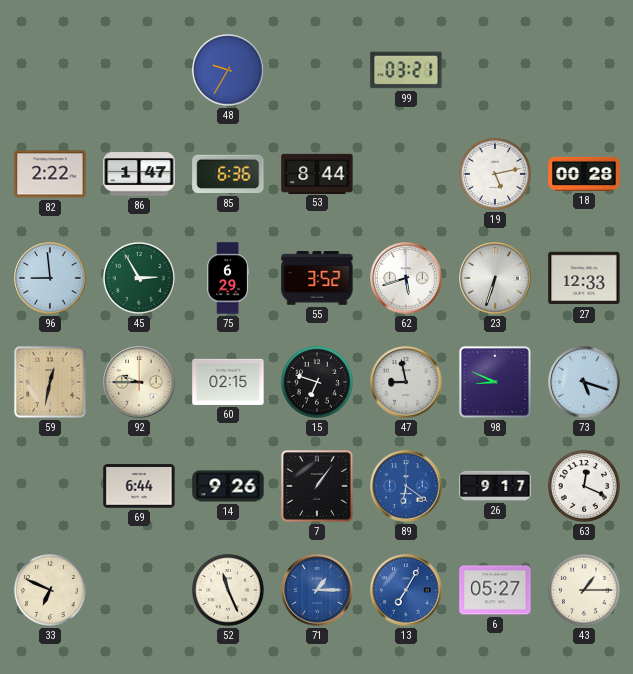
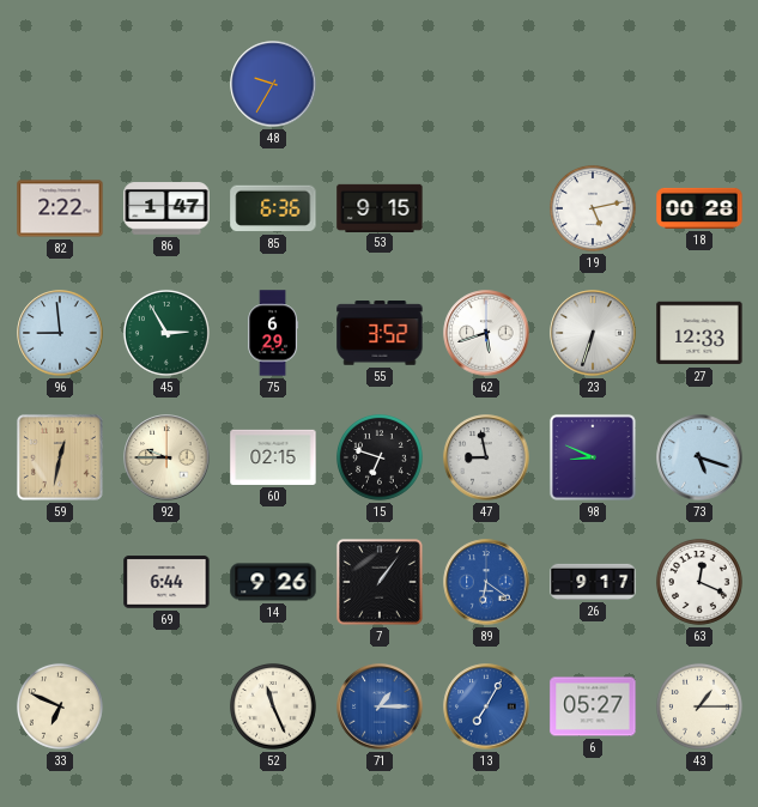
99: 03:21 -> none
53: 8:44 -> 9:15
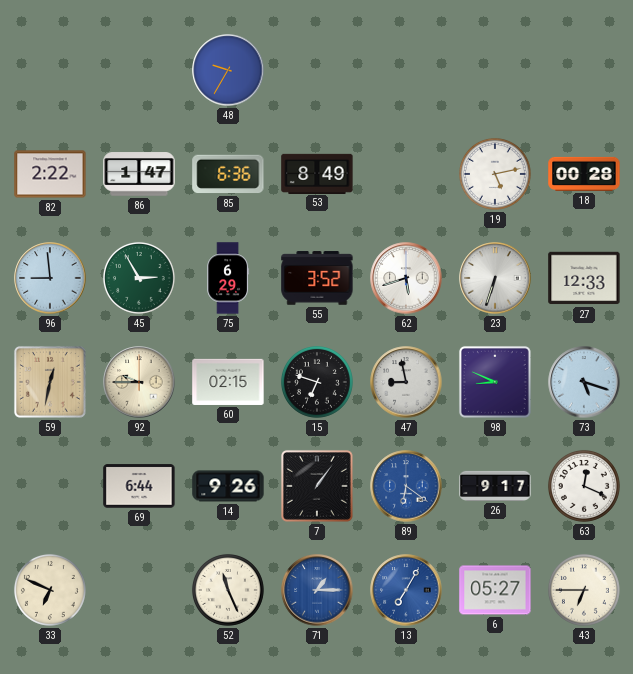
53: 9:15 -> 8:49
43: 1:15 -> 6:45
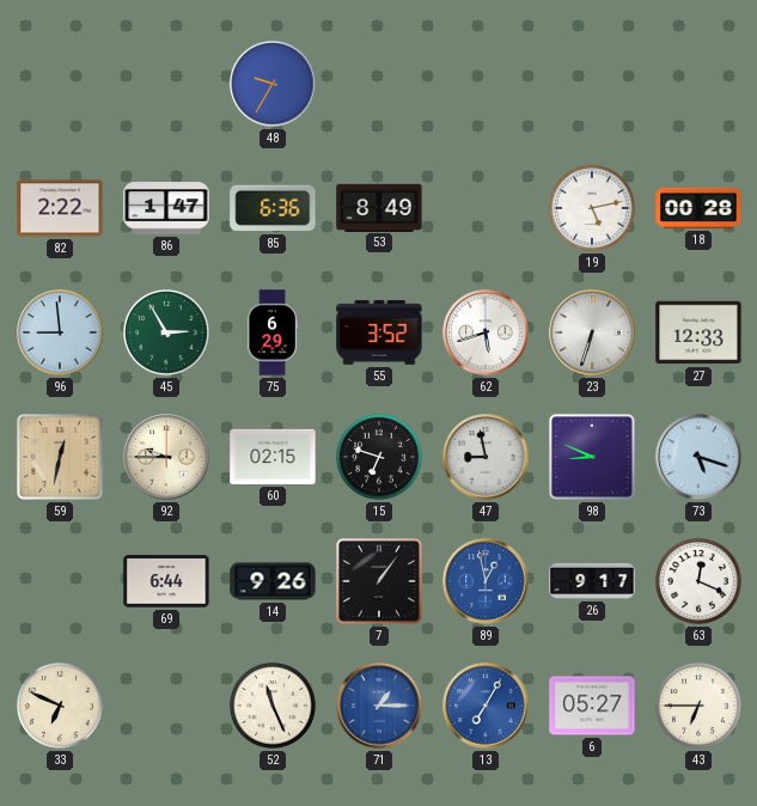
89: 6:21 -> 12:58
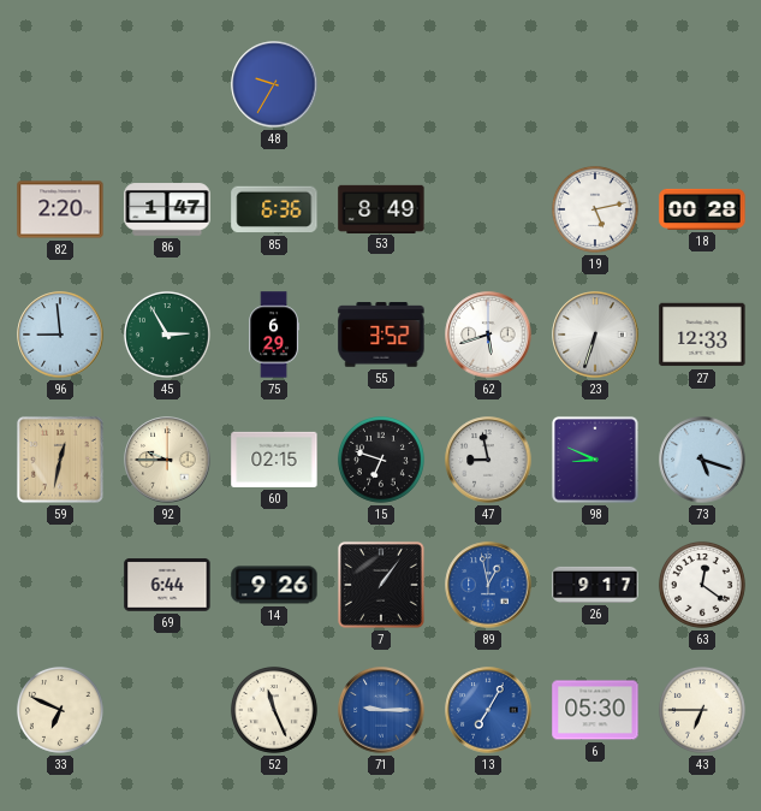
82: 2:22 -> 2:20
63: 12:19 -> 12:21
71: 1:15 -> 9:15
6: 05:27 -> 05:30
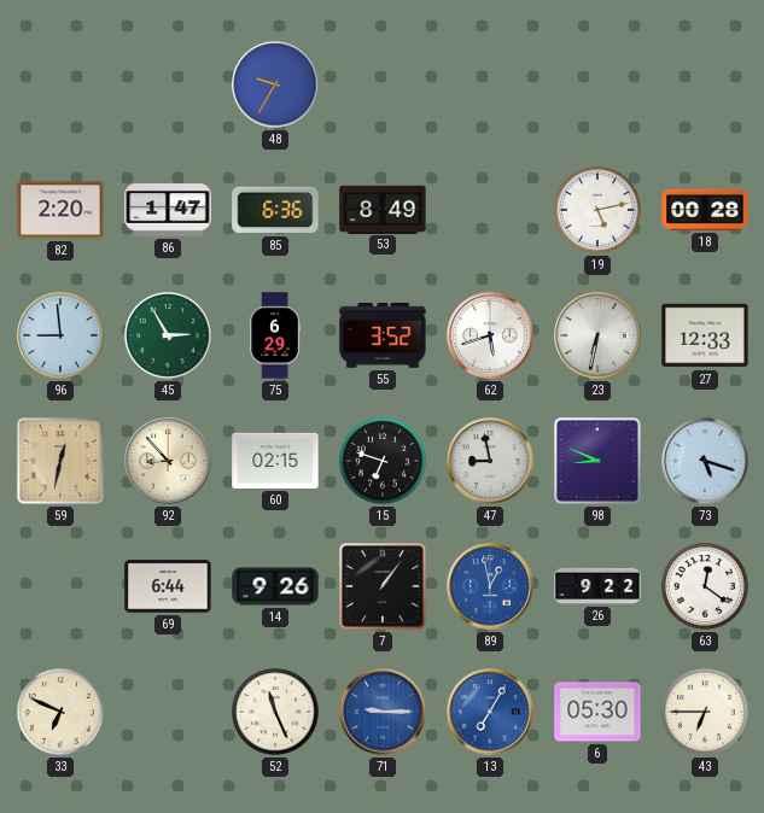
23: 6:33 -> 6:32
92: 9:45 -> 8:53
26: 9:17 -> 9:22
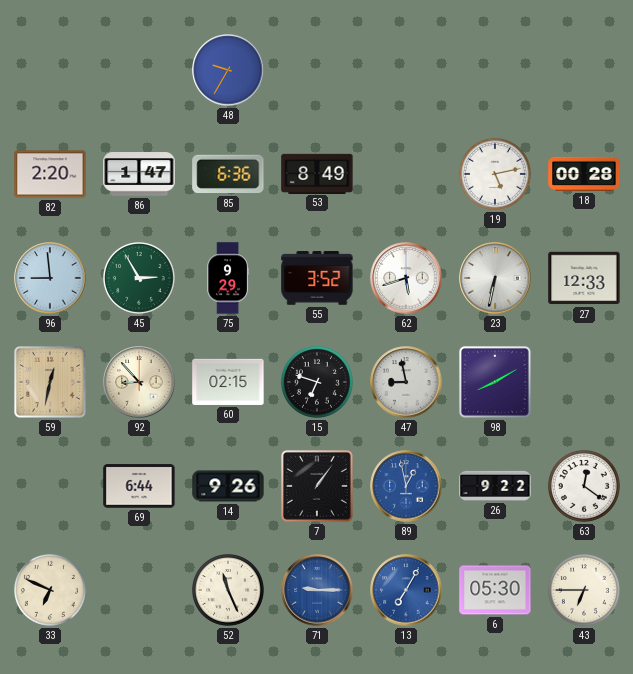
75: 6:29 -> 9:29
98: 8:49 -> 8:10
73: 5:18 -> none
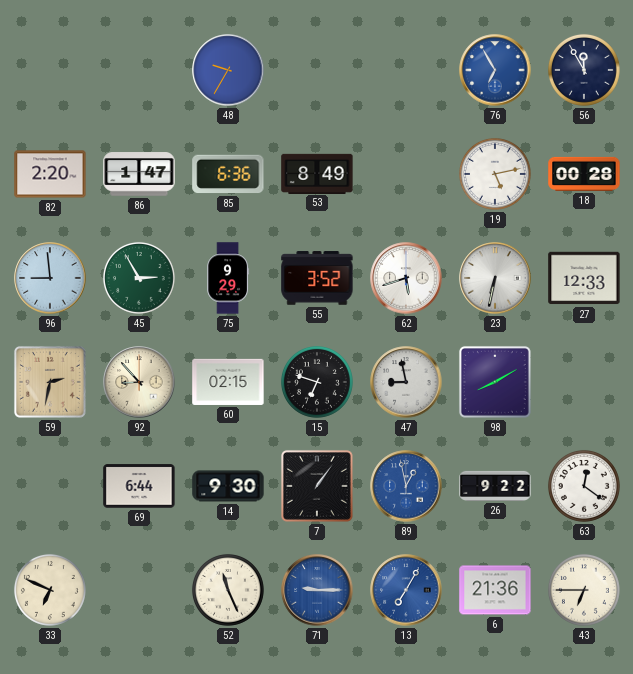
76: none -> 6:55
56: none -> 11:55
59: 12:32 -> 2:32
14: 9:26 -> 9:30
6: 05:30 -> 21:36
